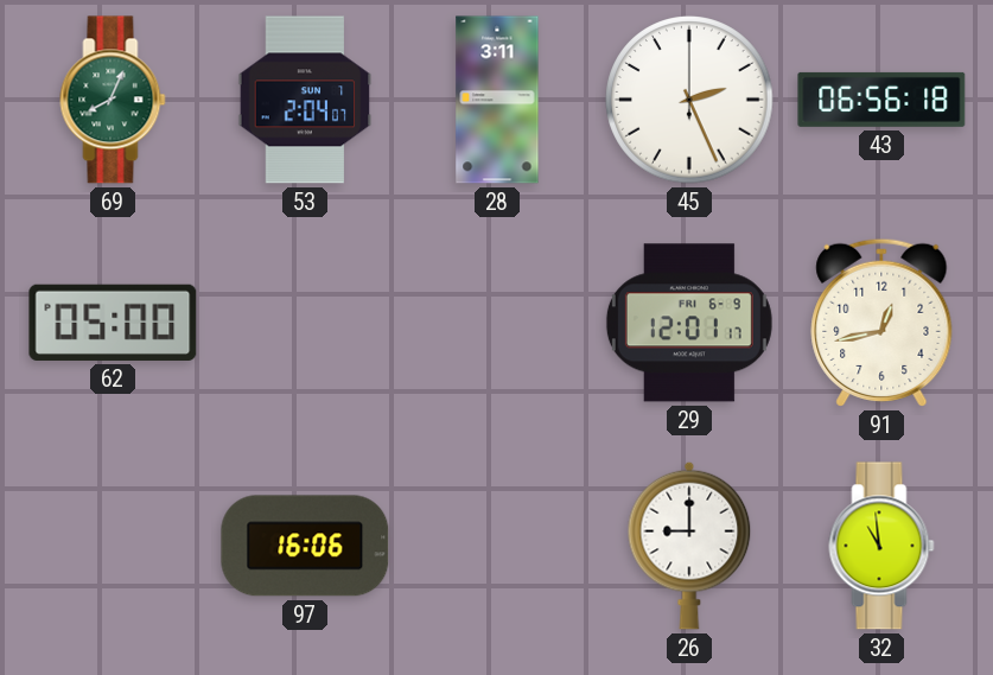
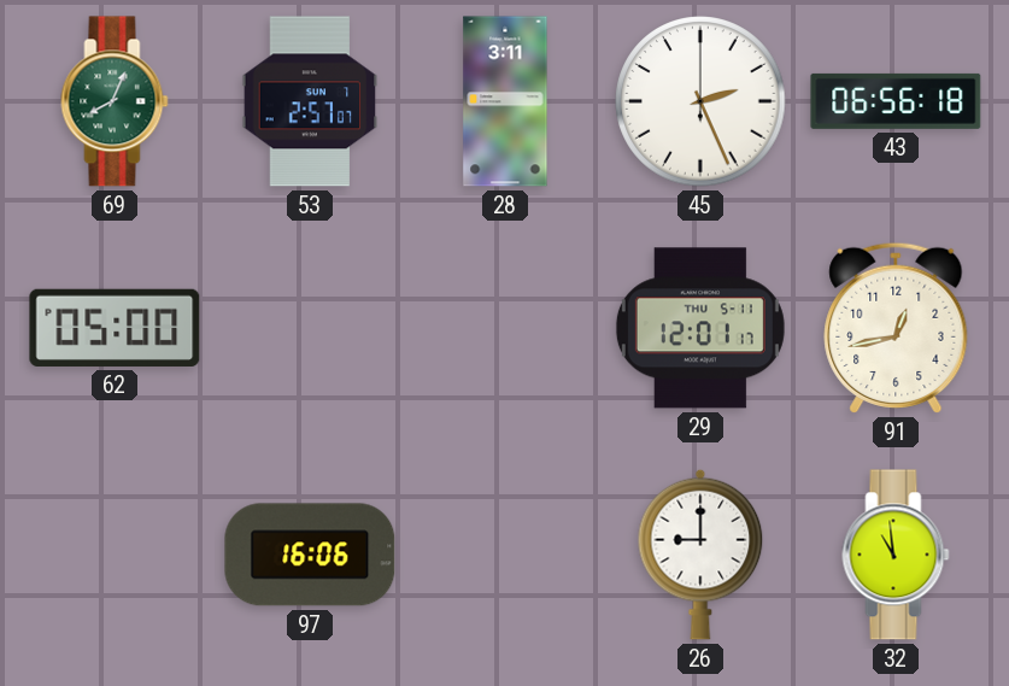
53: 2:04 -> 2:57
29 date: FRI 6-9 -> THU 5-11
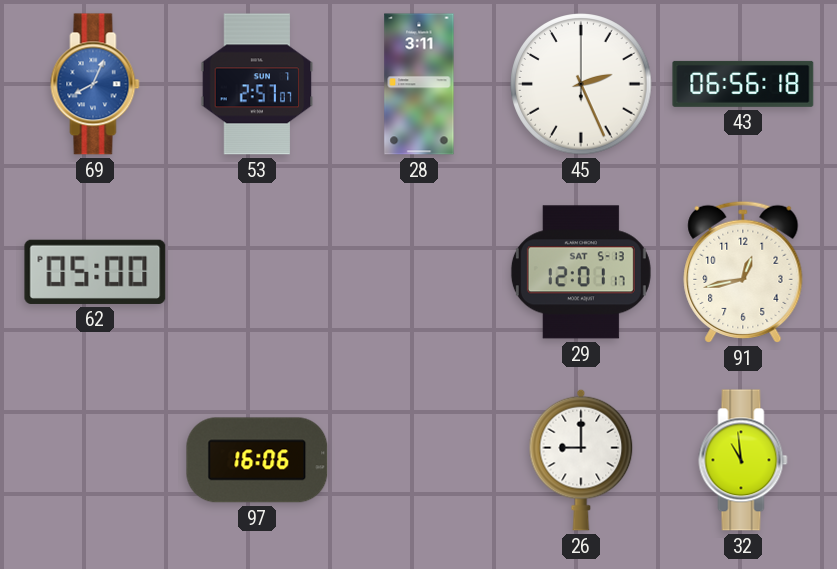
69 dial: green -> blue
29 date: THU 5-11 -> SAT 5-13
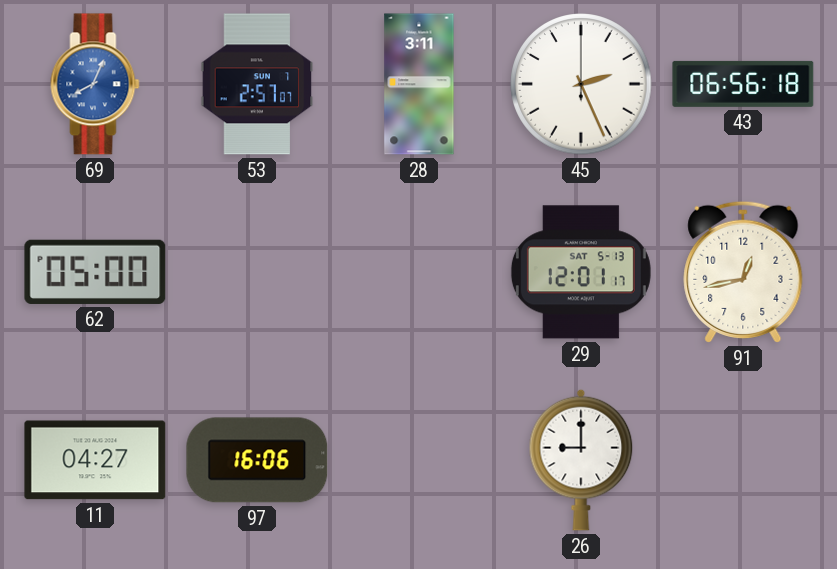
11: none -> 04:27
32: 10:59 -> none
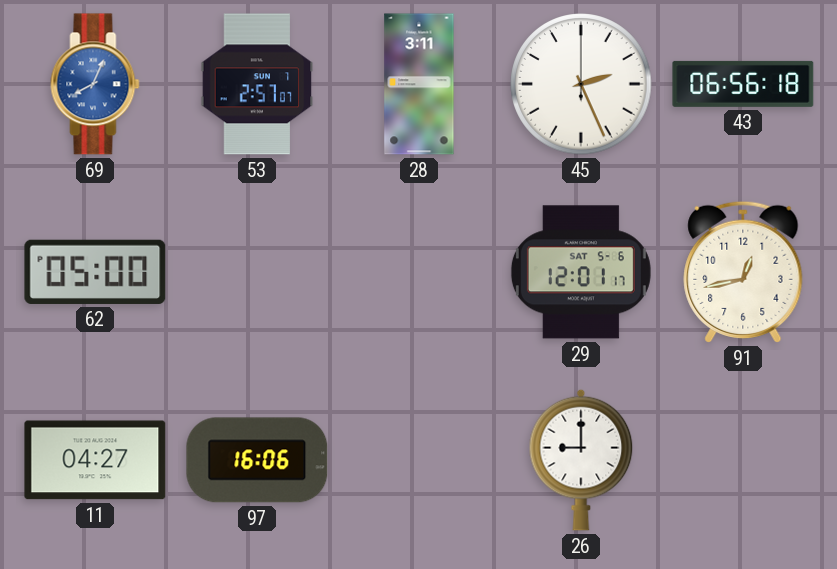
29 date: SAT 5-13 -> SAT 5-6
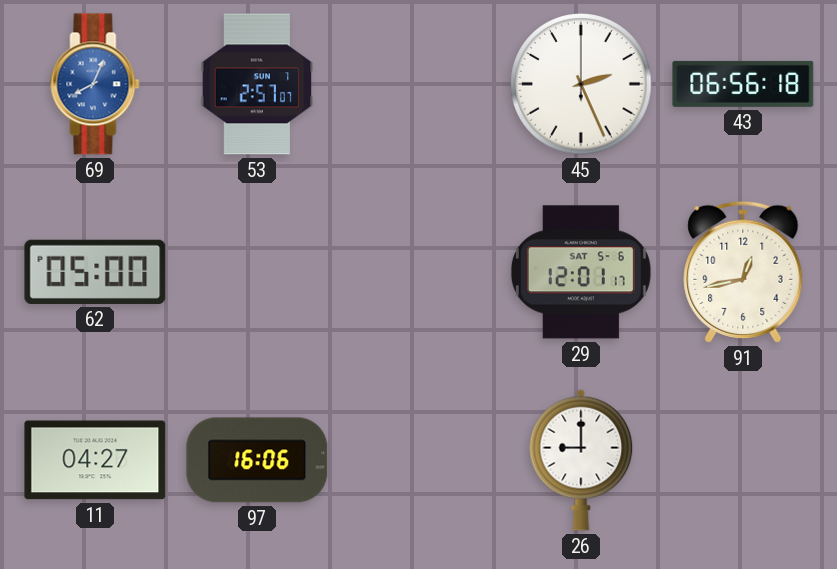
28: 3:11 -> none
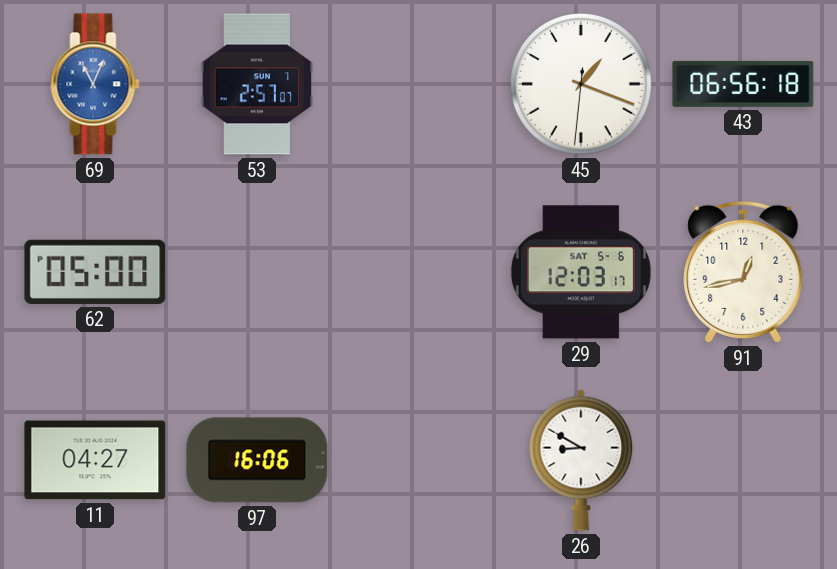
69: 8:04 -> 11:04
45: 2:26 -> 1:18
29: 12:01 -> 12:03
26: 9:00 -> 8:50
